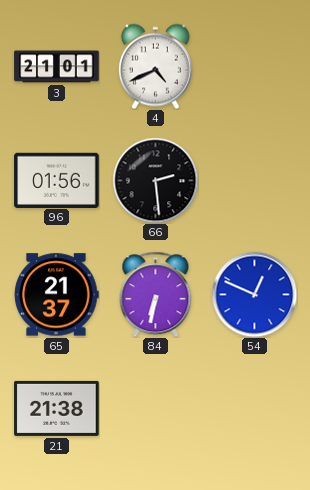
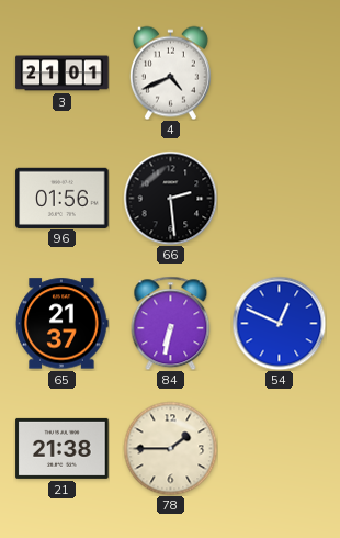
78: none -> 1:45
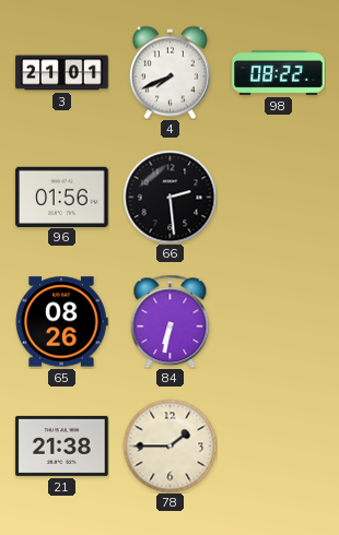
4: 4:41 -> 7:41
98: none -> 08:22
65: 21:37 -> 08:26
54: 12:49 -> none
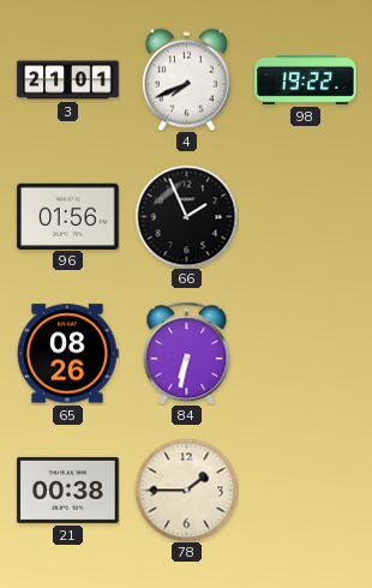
98: 08:22 -> 19:22
66: 2:29 -> 1:56
21: 21:38 -> 00:38
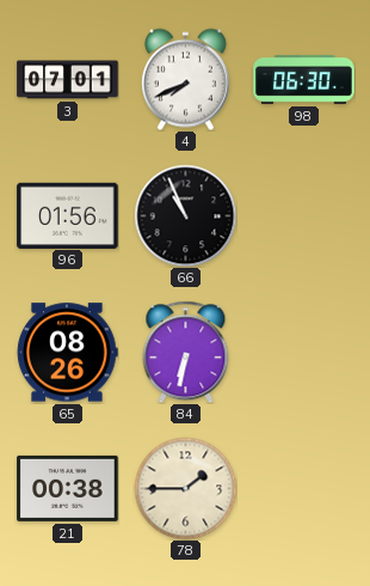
3: 21:01 -> 07:01
98: 19:22 -> 06:30
66: 1:56 -> 10:56
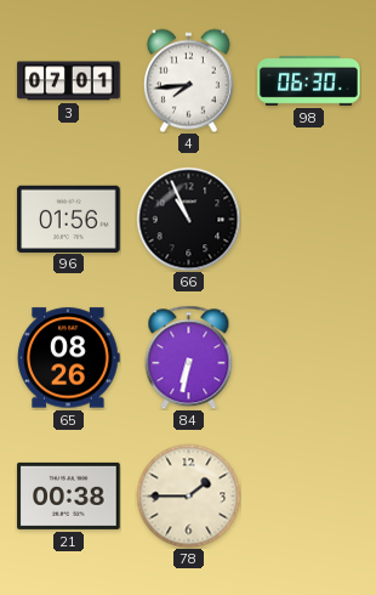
4: 7:41 -> 7:44
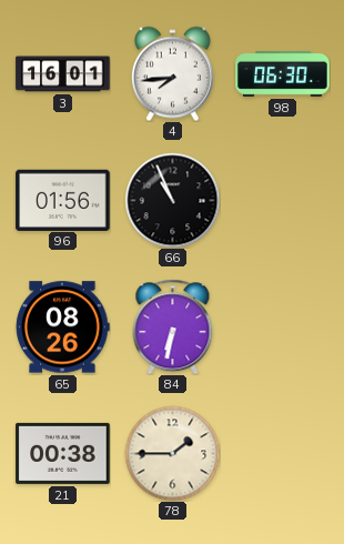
3: 07:01 -> 16:01
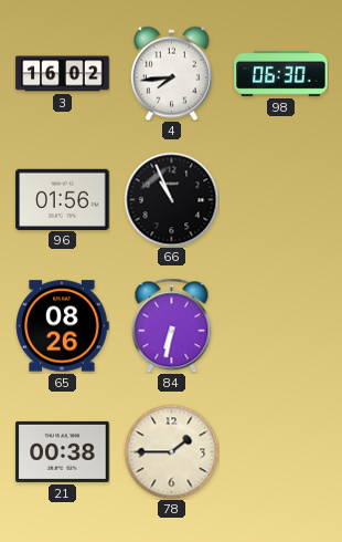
3: 16:01 -> 16:02
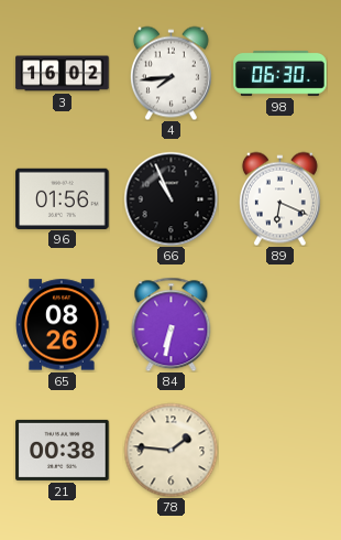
89: none -> 6:19
78: 1:45 -> 1:46
